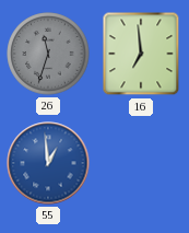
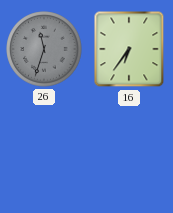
16: 6:59 -> 6:36
55: 12:59 -> none
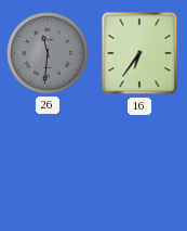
26: 11:33 -> 11:31
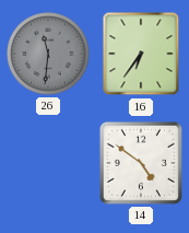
14: none -> 4:51
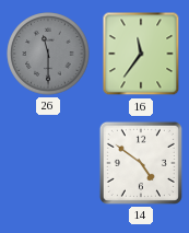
26: 11:31 -> 11:30
16: 6:36 -> 11:36
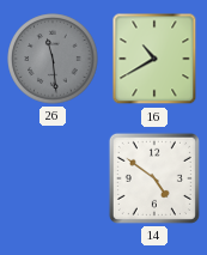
26: 11:30 -> 11:29
16: 11:36 -> 10:40
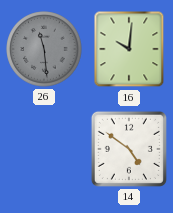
16: 10:40 -> 10:01
